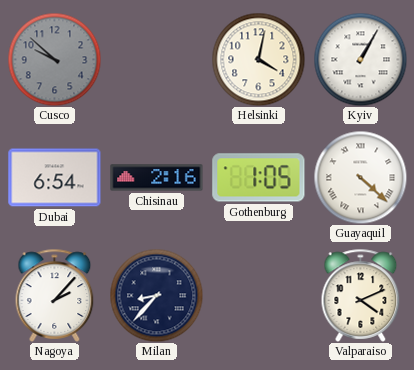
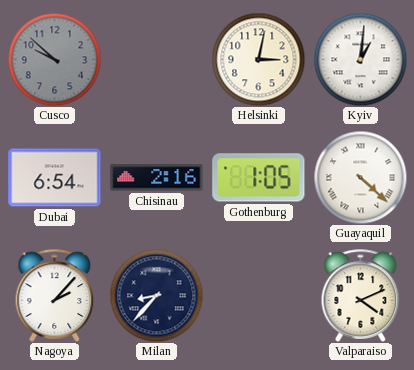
Helsinki: 4:02 -> 3:02
Kyiv: 1:05 -> 1:01
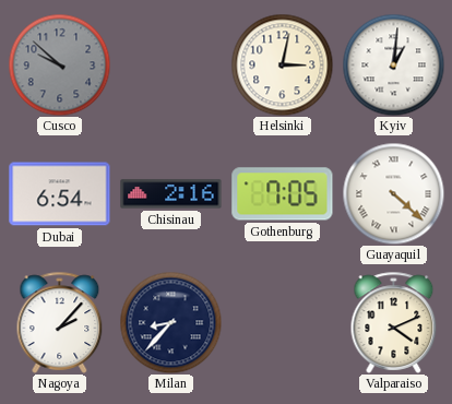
Gothenburg: 1:05 -> 7:05
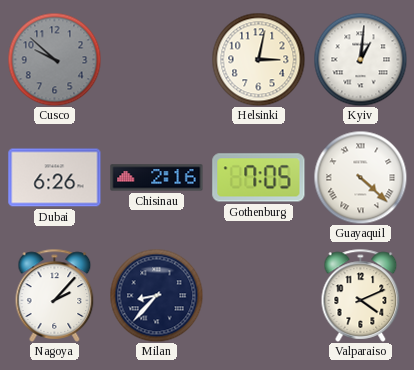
Dubai: 6:54 -> 6:26
